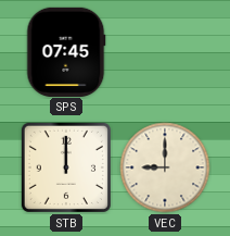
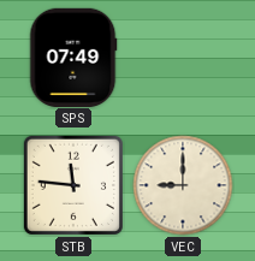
SPS: 07:45 -> 07:49
STB: 12:00 -> 11:46
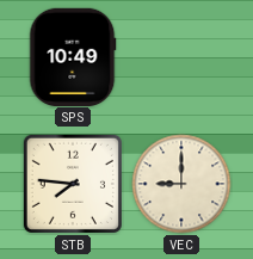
SPS: 07:49 -> 10:49
STB: 11:46 -> 7:46
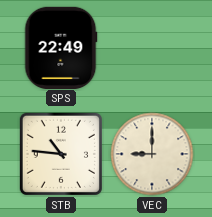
SPS: 10:49 -> 22:49
STB: 7:46 -> 10:46
